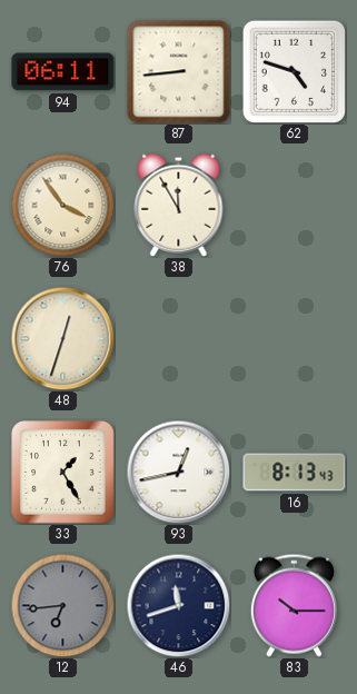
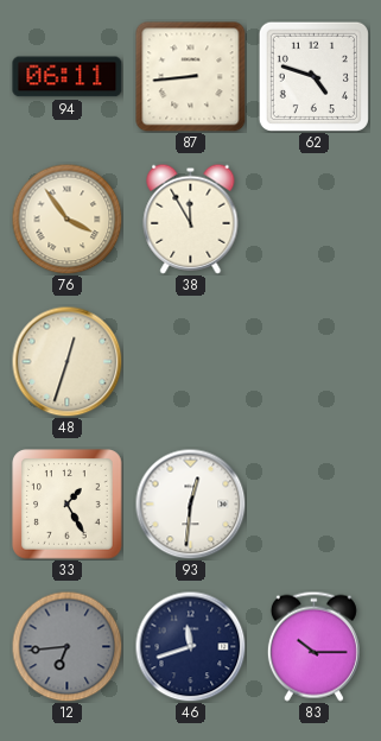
93: 12:43 -> 12:31
16: 8:13 -> none
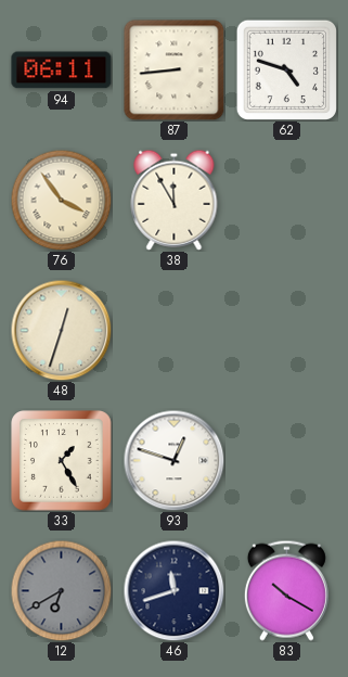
93: 12:31 -> 12:48
12: 6:44 -> 6:40
83: 10:15 -> 10:20
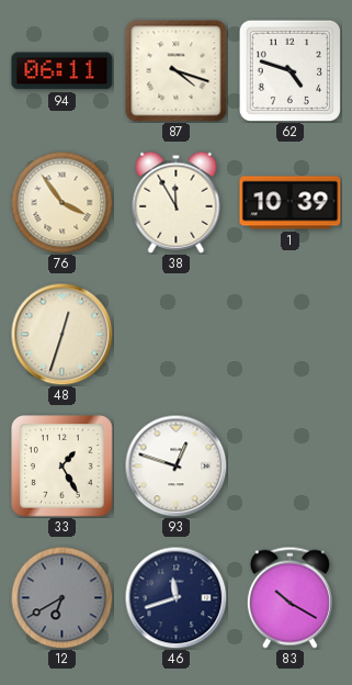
87: 8:44 -> 4:18
1: none -> 10:39
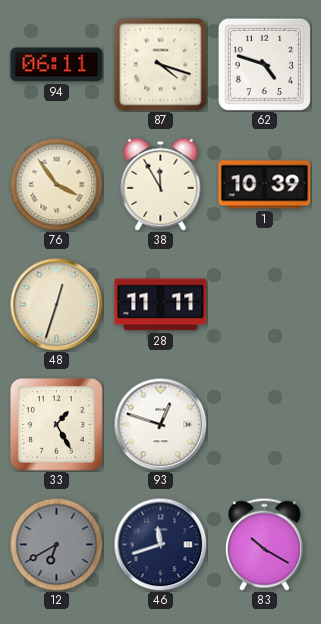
28: none -> 11:11
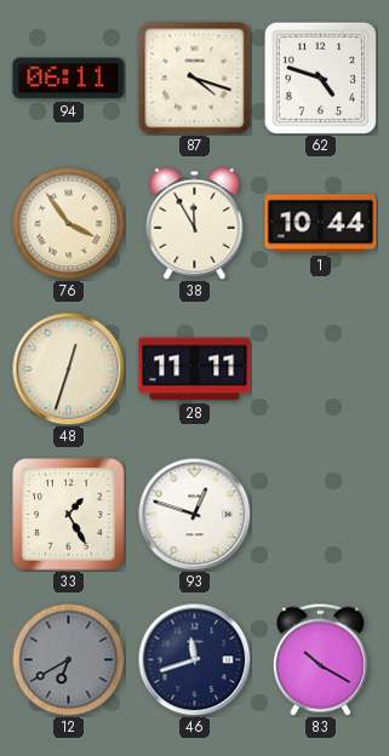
1: 10:39 -> 10:44
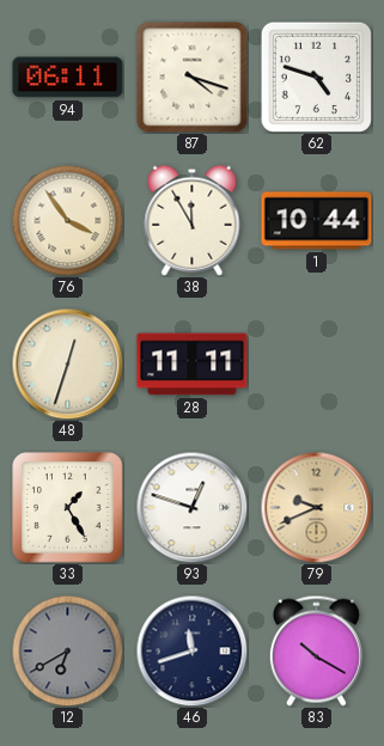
79: none -> 9:41
